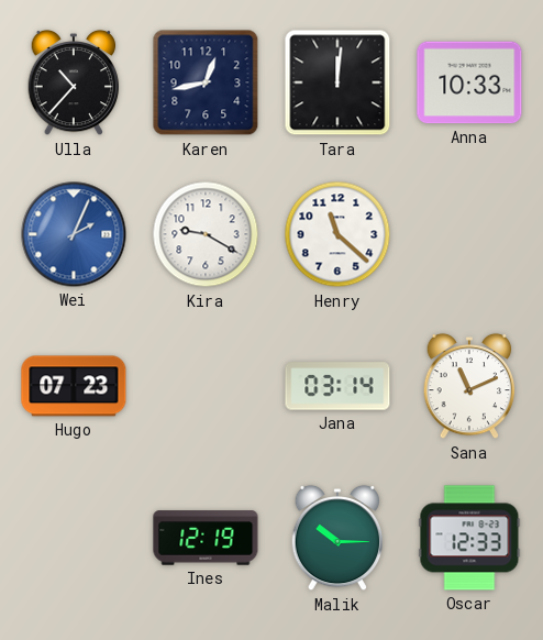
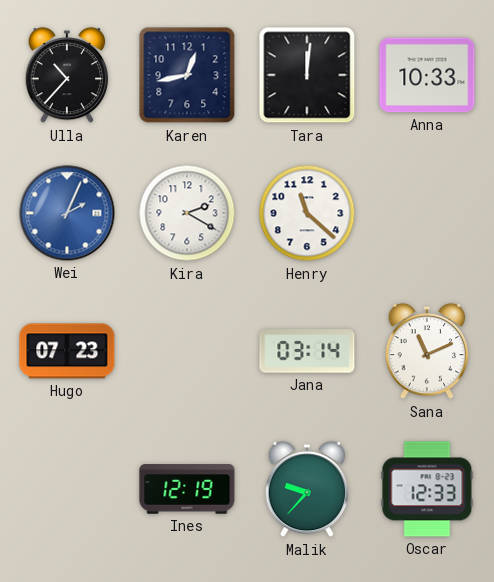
Kira: 9:20 -> 2:20
Malik: 10:15 -> 9:37
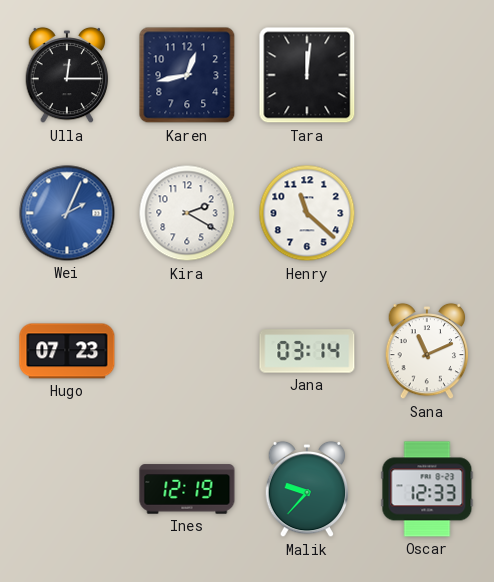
Ulla: 10:37 -> 12:15
Anna: 10:33 -> none
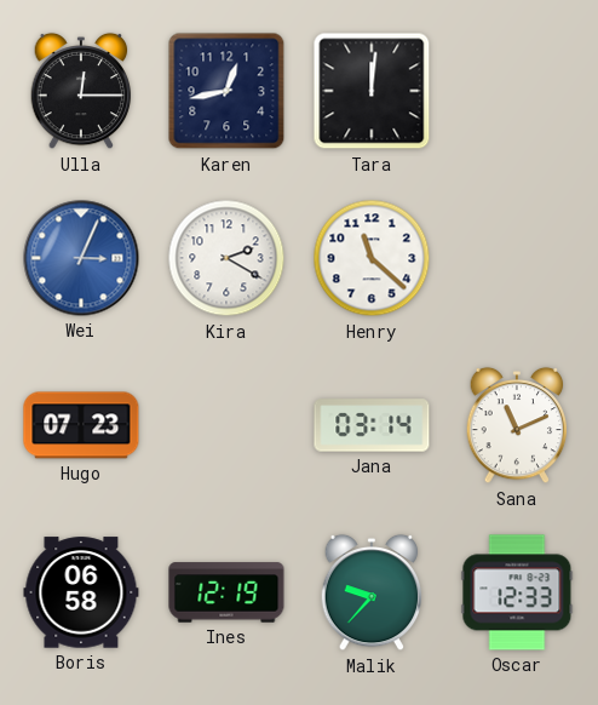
Wei: 2:04 -> 3:04
Boris: none -> 06:58
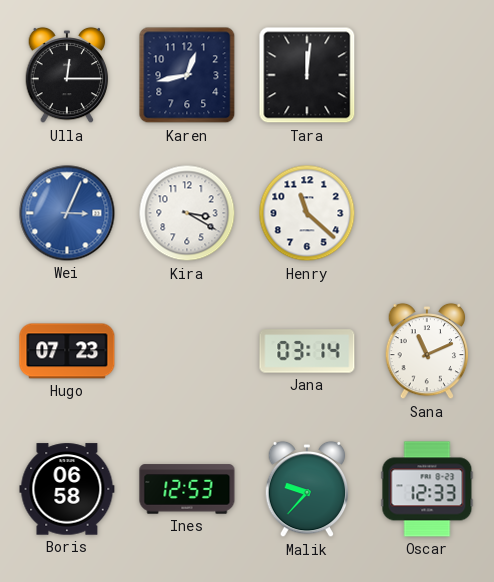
Kira: 2:20 -> 3:20
Ines: 12:19 -> 12:53
